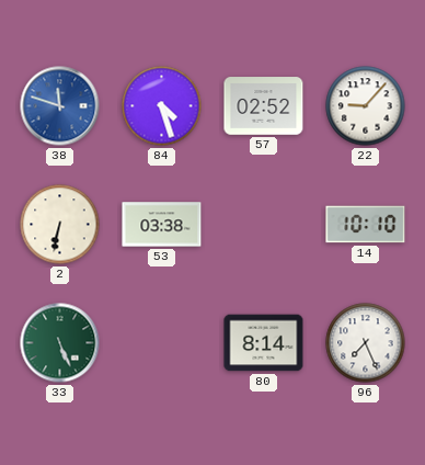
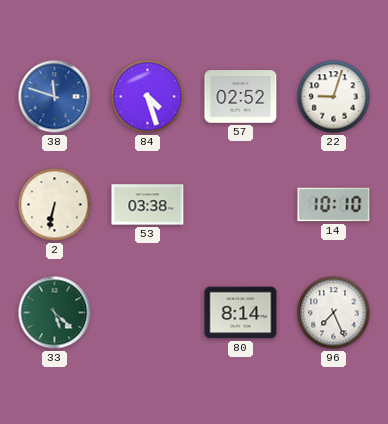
22: 9:07 -> 9:03
33: 5:26 -> 5:22
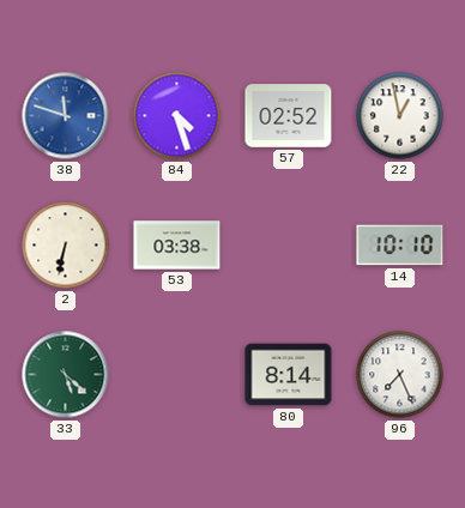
22: 9:03 -> 12:58
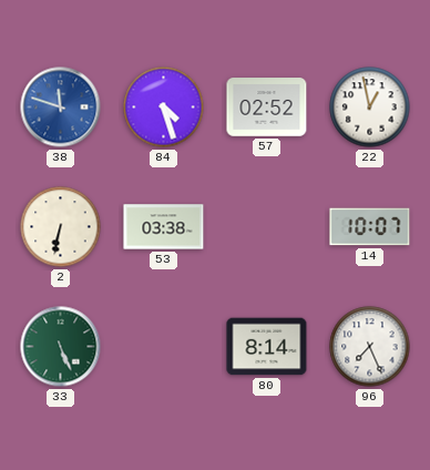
14: 10:10 -> 10:07
33: 5:22 -> 5:26
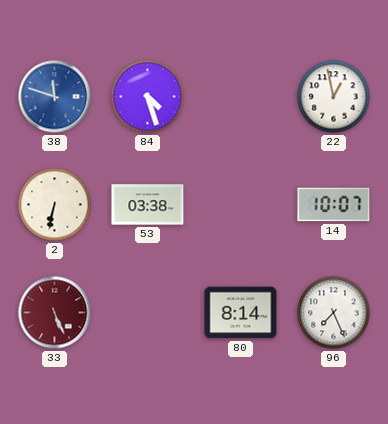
57: 02:52 -> none
33 dial: green -> burgundy
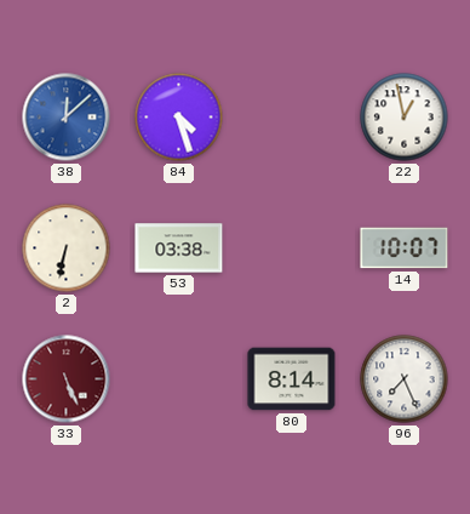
38: 11:48 -> 12:08
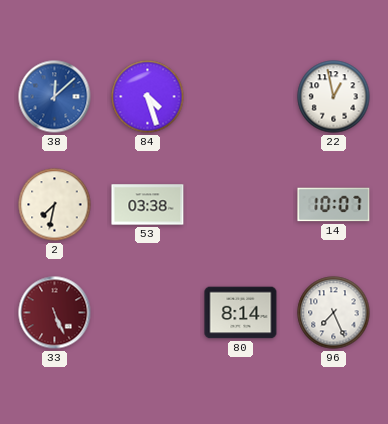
2: 6:32 -> 7:32
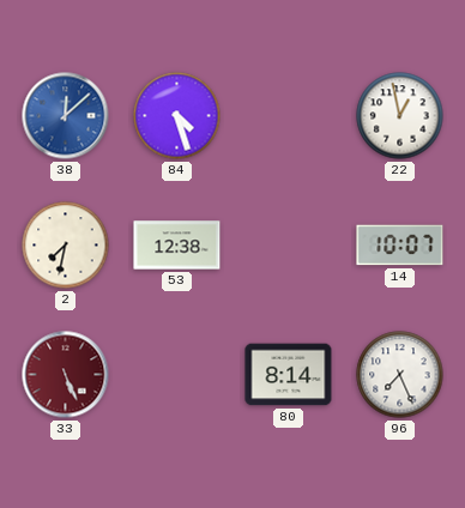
53: 03:38 -> 12:38
